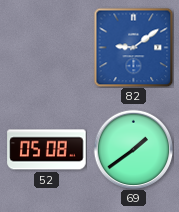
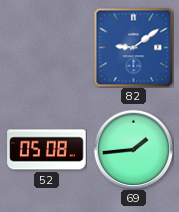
69: 1:39 -> 1:44
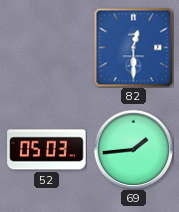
82: 9:09 -> 12:30
52: 05:08 -> 05:03
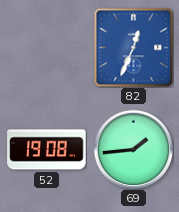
82: 12:30 -> 12:34
52: 05:03 -> 19:08
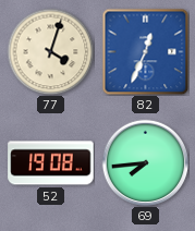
77: none -> 4:03
69: 1:44 -> 7:44
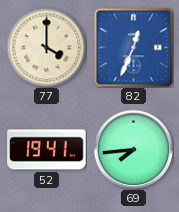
77: 4:03 -> 4:00
52: 19:08 -> 19:41
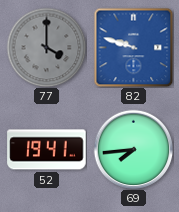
77 dial: cream -> grey
82: 12:34 -> 9:48
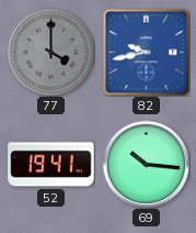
82: 9:48 -> 9:43
69: 7:44 -> 10:16
